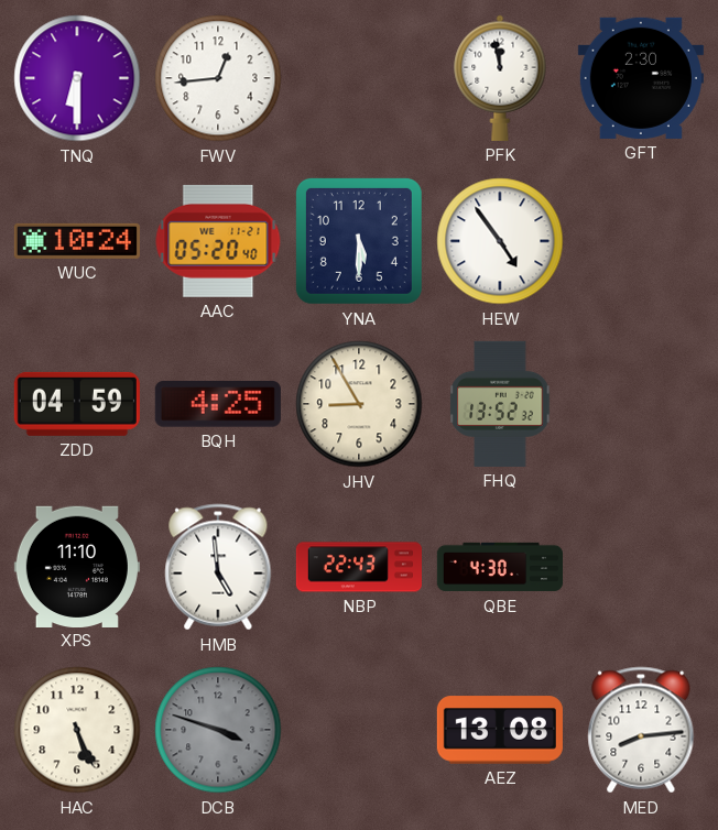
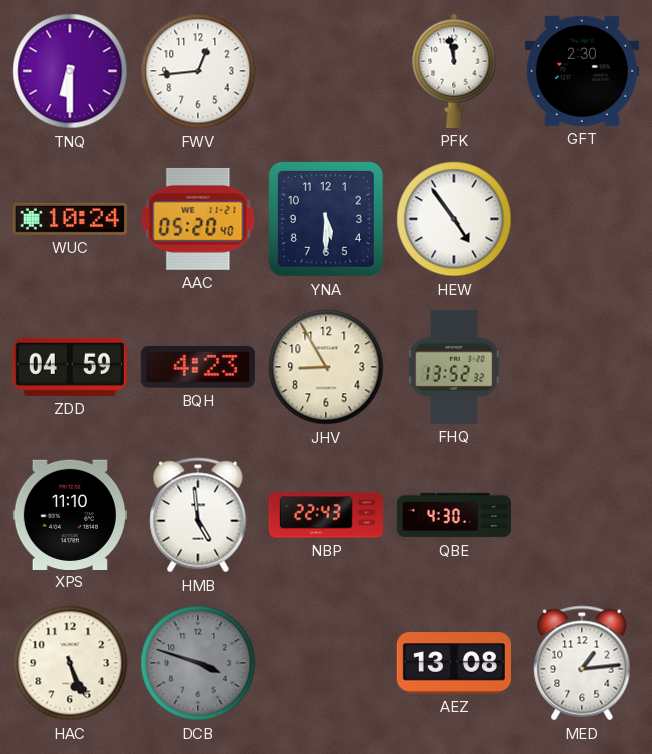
BQH: 4:25 -> 4:23
MED: 8:14 -> 1:14
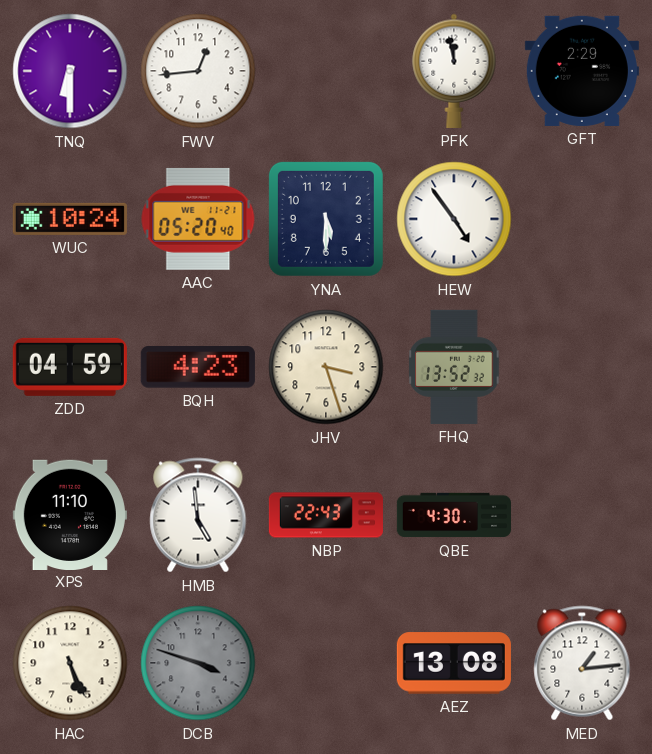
GFT: 2:30 -> 2:29
JHV: 8:55 -> 3:27
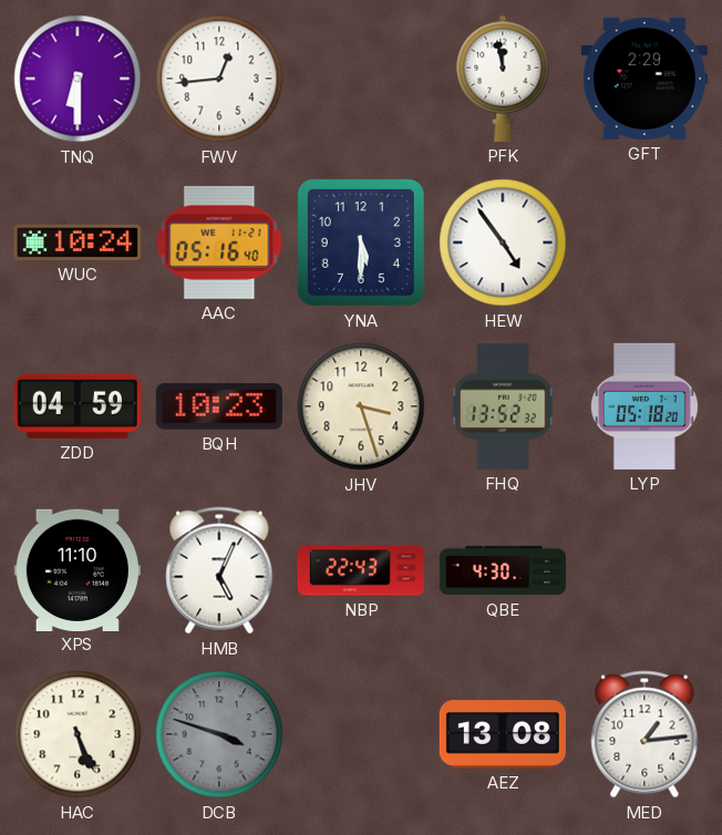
AAC: 05:20 -> 05:16
BQH: 4:23 -> 10:23
LYP: none -> 05:18
HMB: 4:59 -> 5:04
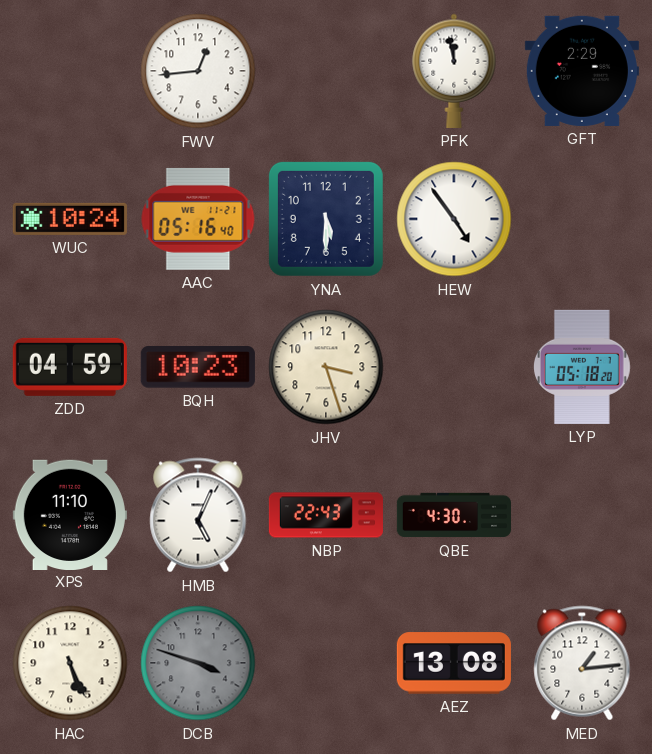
TNQ: 6:30 -> none
FHQ: 13:52 -> none
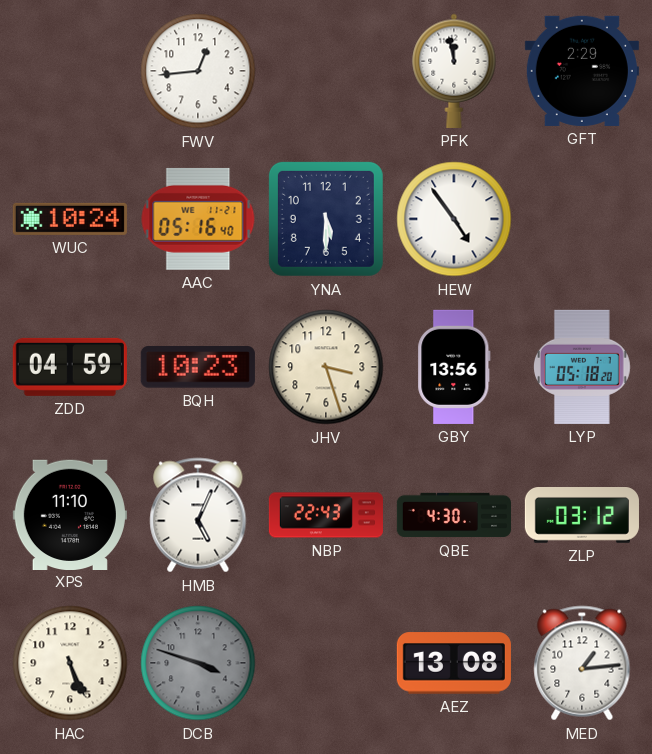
GBY: none -> 13:56
ZLP: none -> 03:12
